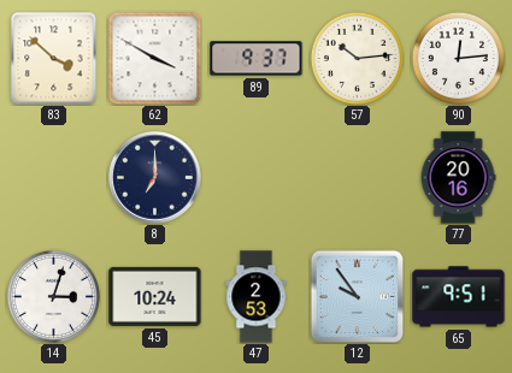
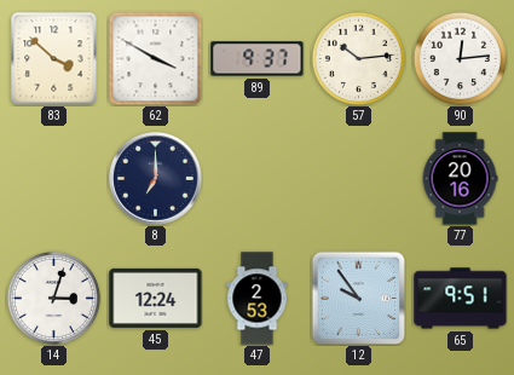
45: 10:24 -> 12:24
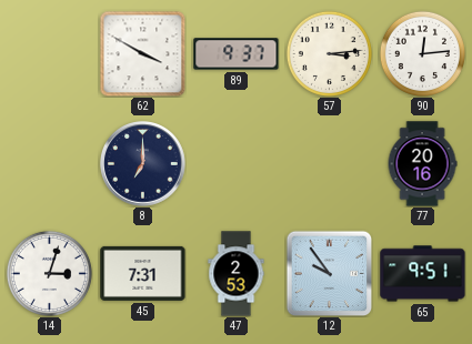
83: 3:52 -> none
57: 10:14 -> 3:14
45: 12:24 -> 7:31
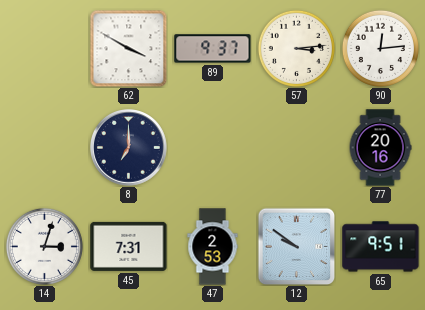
12: 9:54 -> 9:51
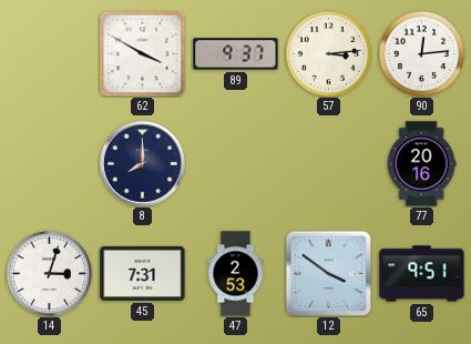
8: 7:00 -> 8:00
12: 9:51 -> 3:51
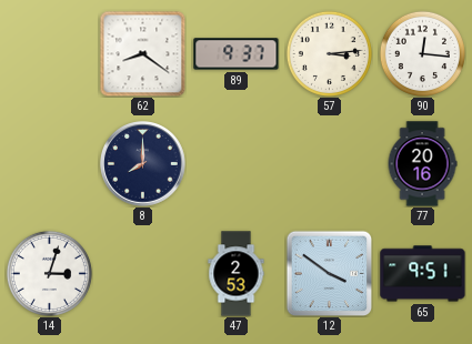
62: 3:50 -> 8:21
90: 12:14 -> 12:16
45: 7:31 -> none
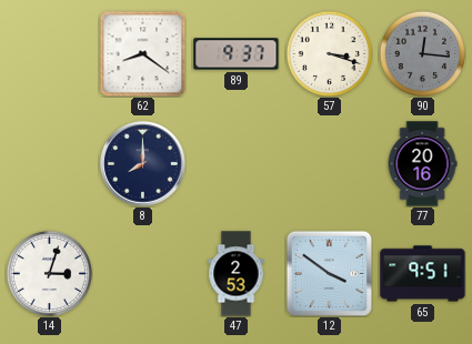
57: 3:14 -> 3:18
90 dial: white -> grey
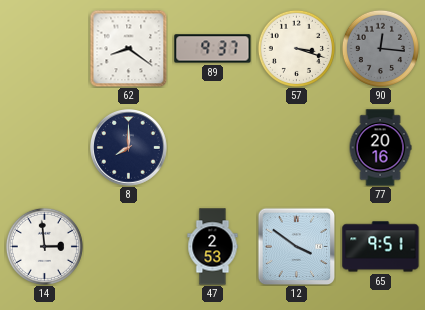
14: 3:03 -> 2:59
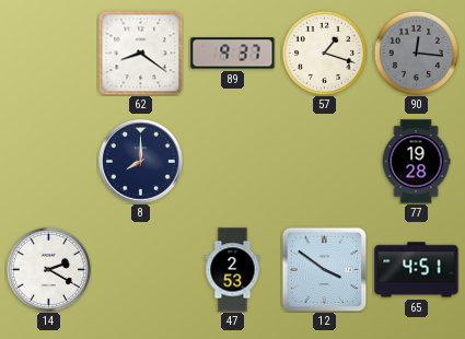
57: 3:18 -> 1:18
77: 20:16 -> 19:28
14: 2:59 -> 2:20
65: 9:51 -> 4:51
